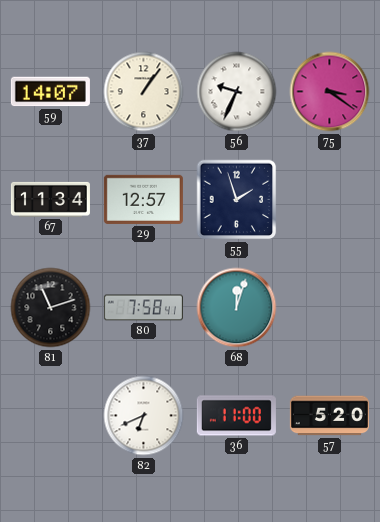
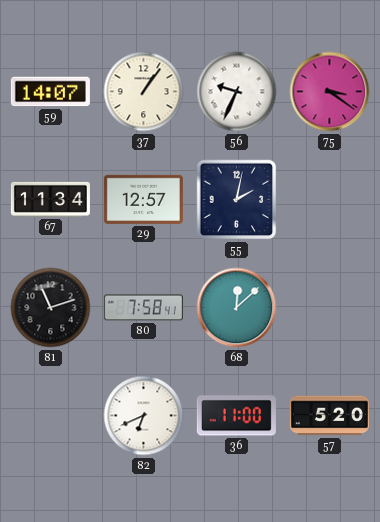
55: 1:57 -> 2:02
68: 12:03 -> 12:08
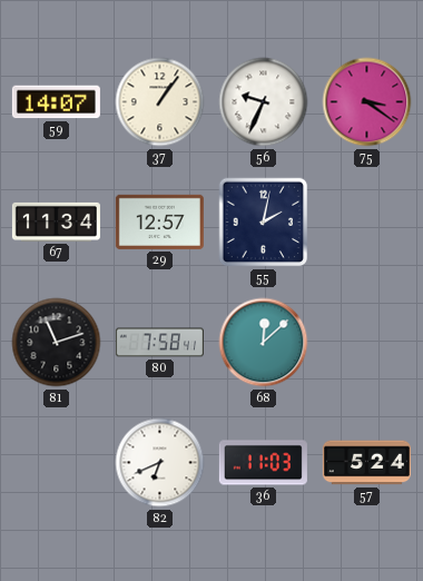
36: 11:00 -> 11:03
57: 5:20 -> 5:24
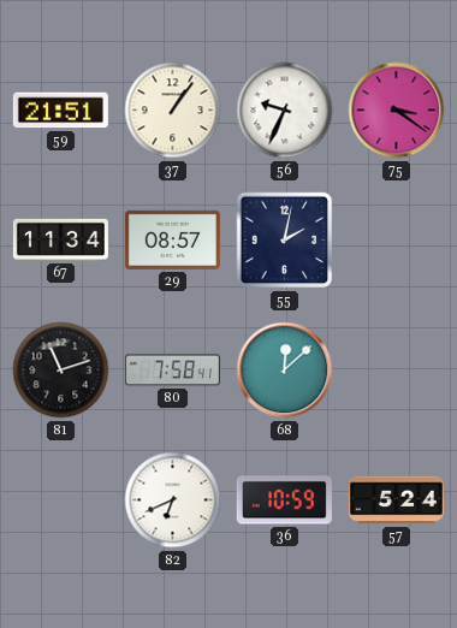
59: 14:07 -> 21:51
29: 12:57 -> 08:57
36: 11:03 -> 10:59
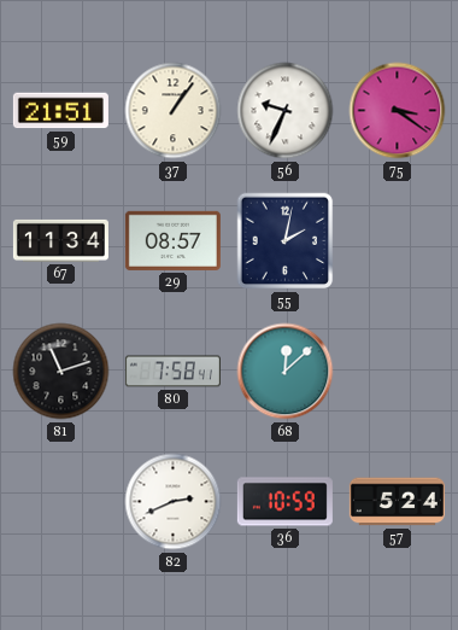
82: 6:41 -> 2:41
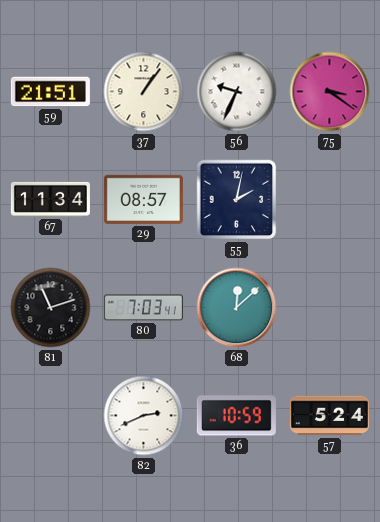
80: 7:58 -> 7:03
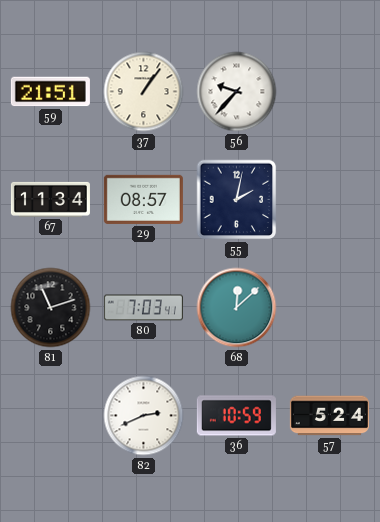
56: 9:34 -> 9:37
75: 3:21 -> none
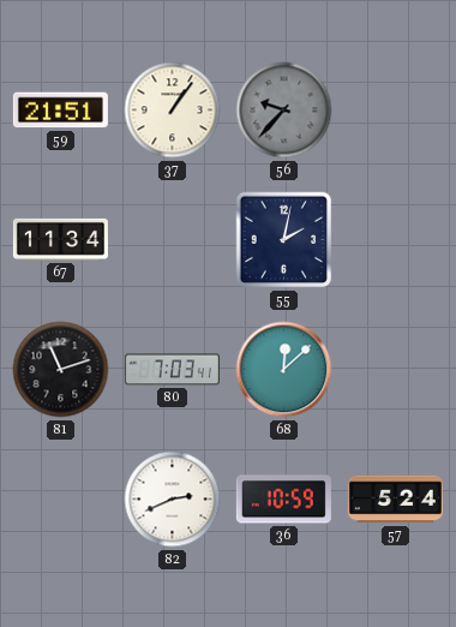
56 dial: white -> grey
29: 08:57 -> none
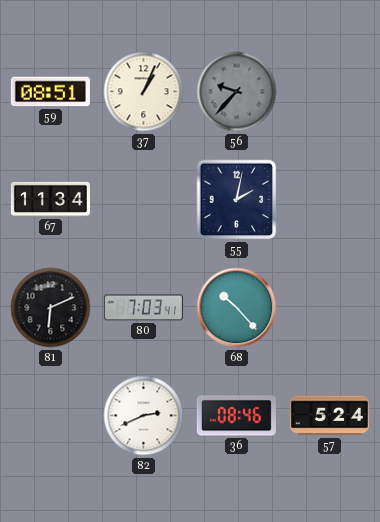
59: 21:51 -> 08:51
37: 1:06 -> 1:04
81: 11:12 -> 6:11
68: 12:08 -> 10:23
36: 10:59 -> 08:46
